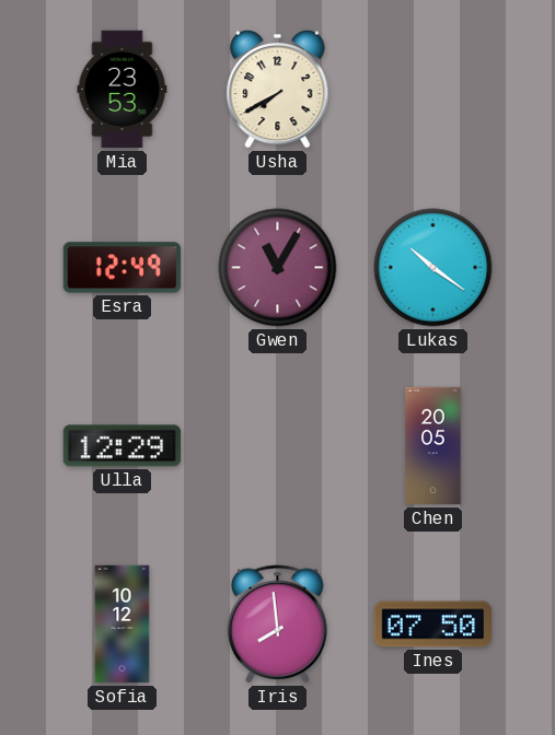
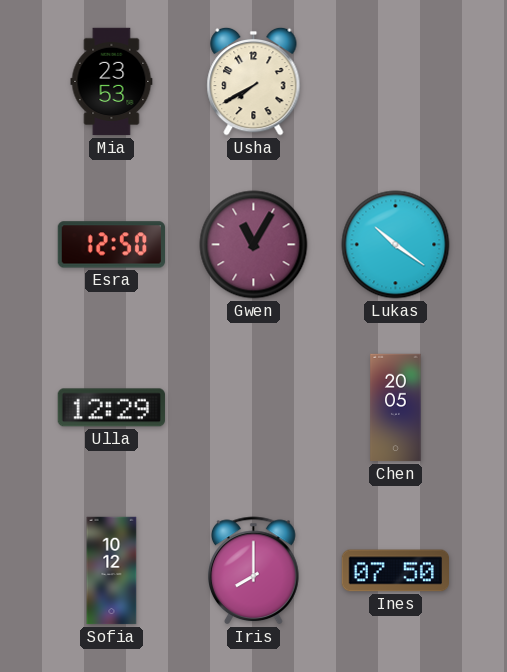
Esra: 12:49 -> 12:50
Iris: 7:59 -> 8:00
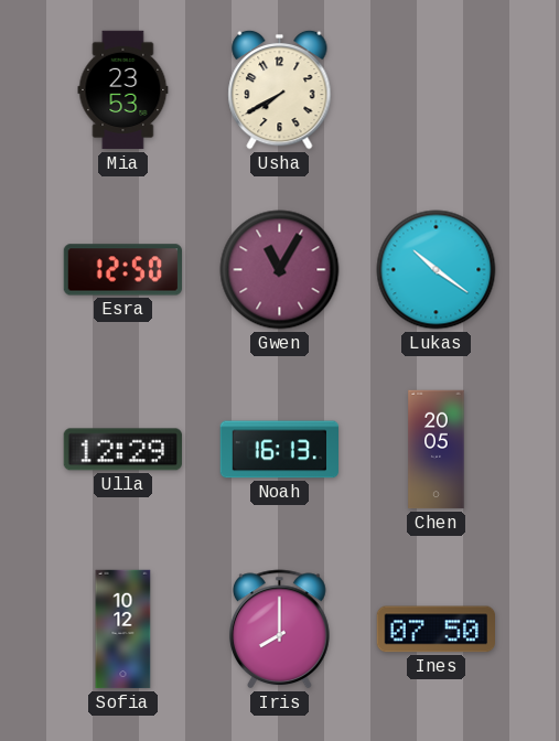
Noah: none -> 16:13
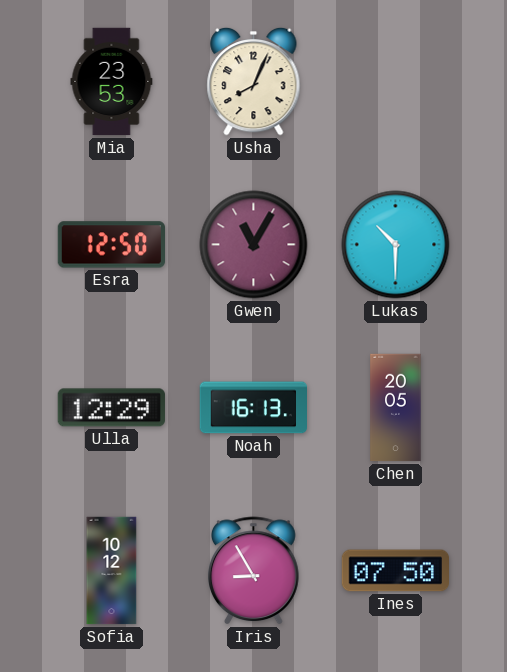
Usha: 7:40 -> 8:04
Lukas: 10:21 -> 10:30
Iris: 8:00 -> 8:55
